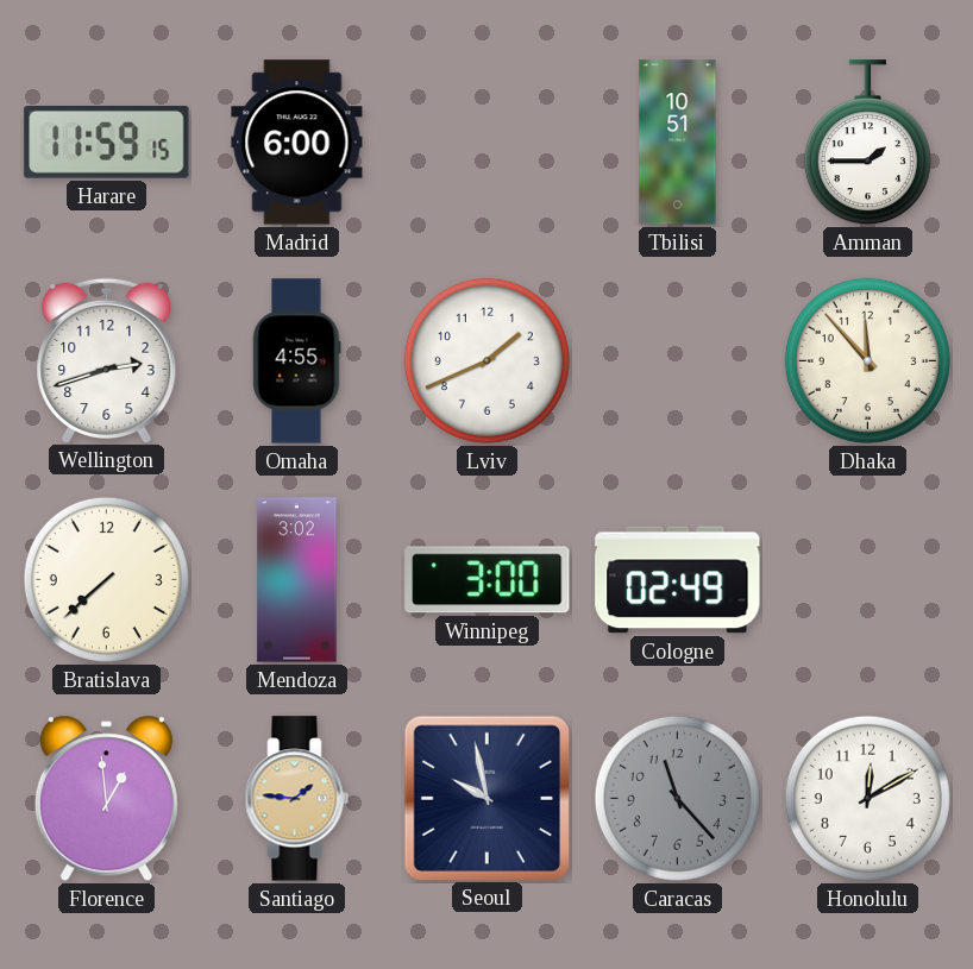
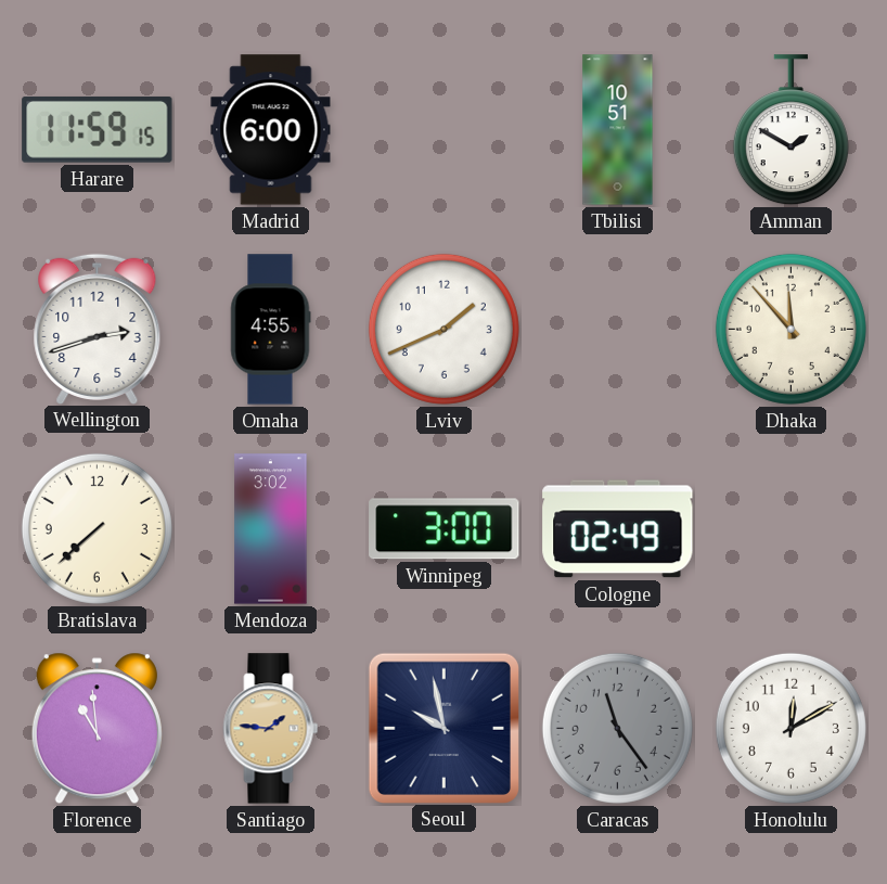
Amman: 1:45 -> 1:50
Florence: 12:59 -> 10:59
Caracas: 11:23 -> 11:24
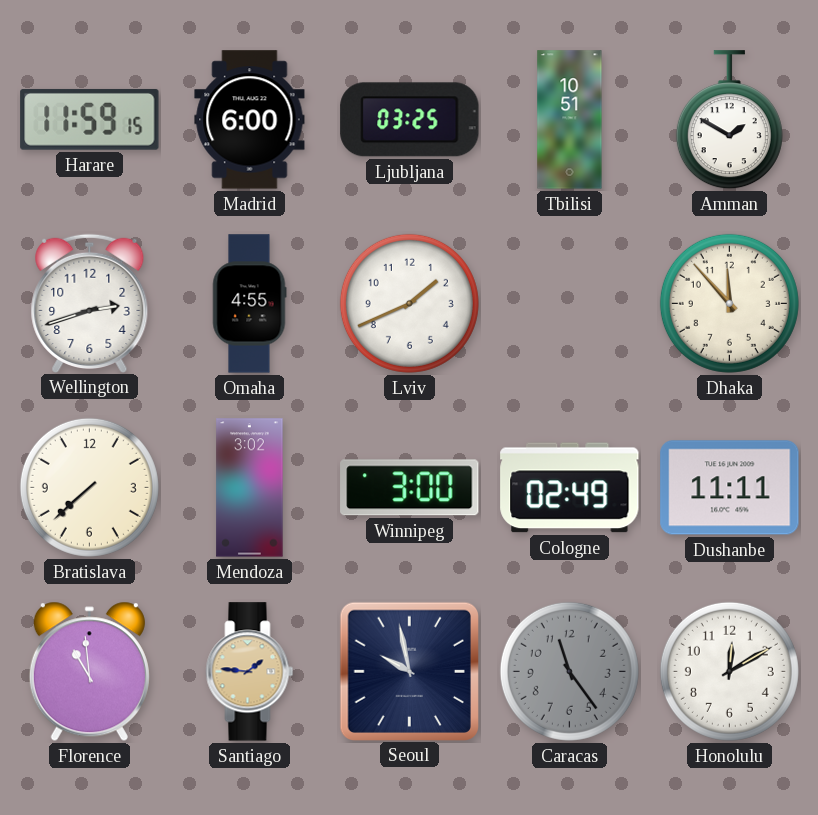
Ljubljana: none -> 03:25
Dushanbe: none -> 11:11
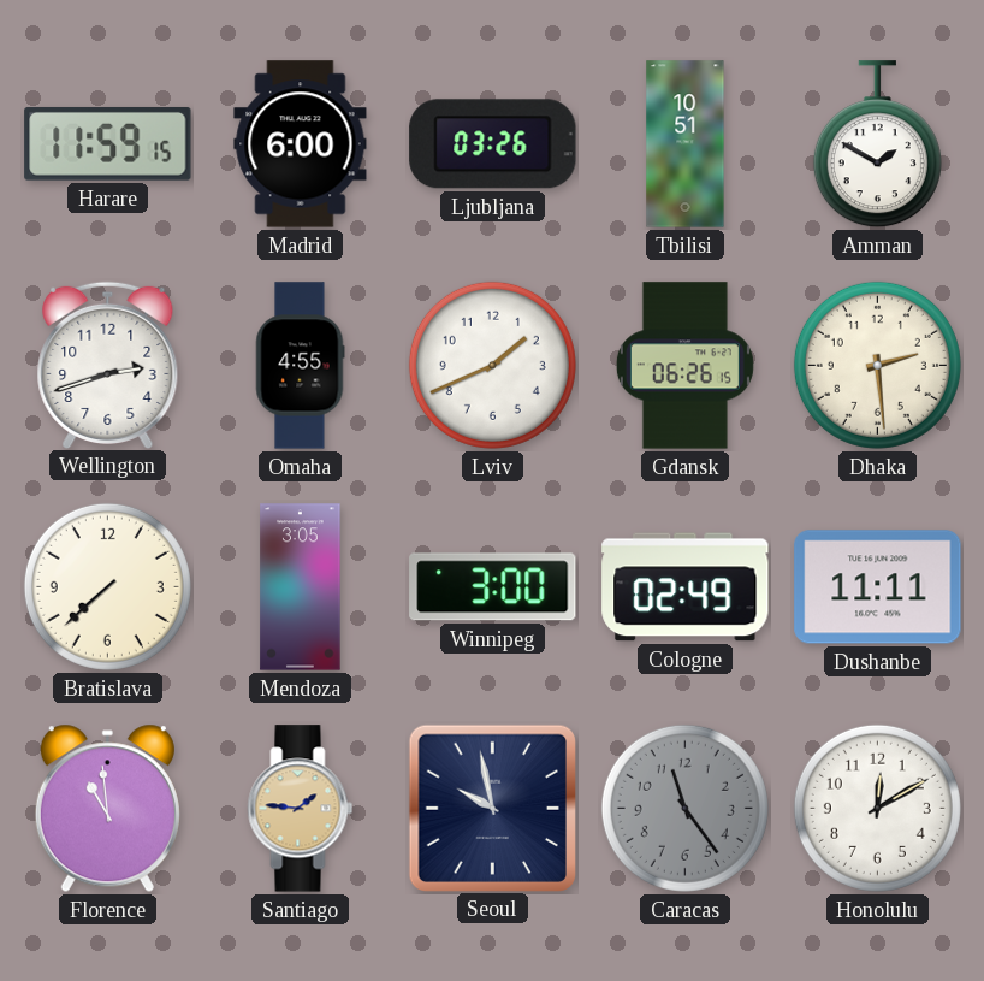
Ljubljana: 03:25 -> 03:26
Gdansk: none -> 06:26
Dhaka: 11:53 -> 2:29
Mendoza: 3:02 -> 3:05
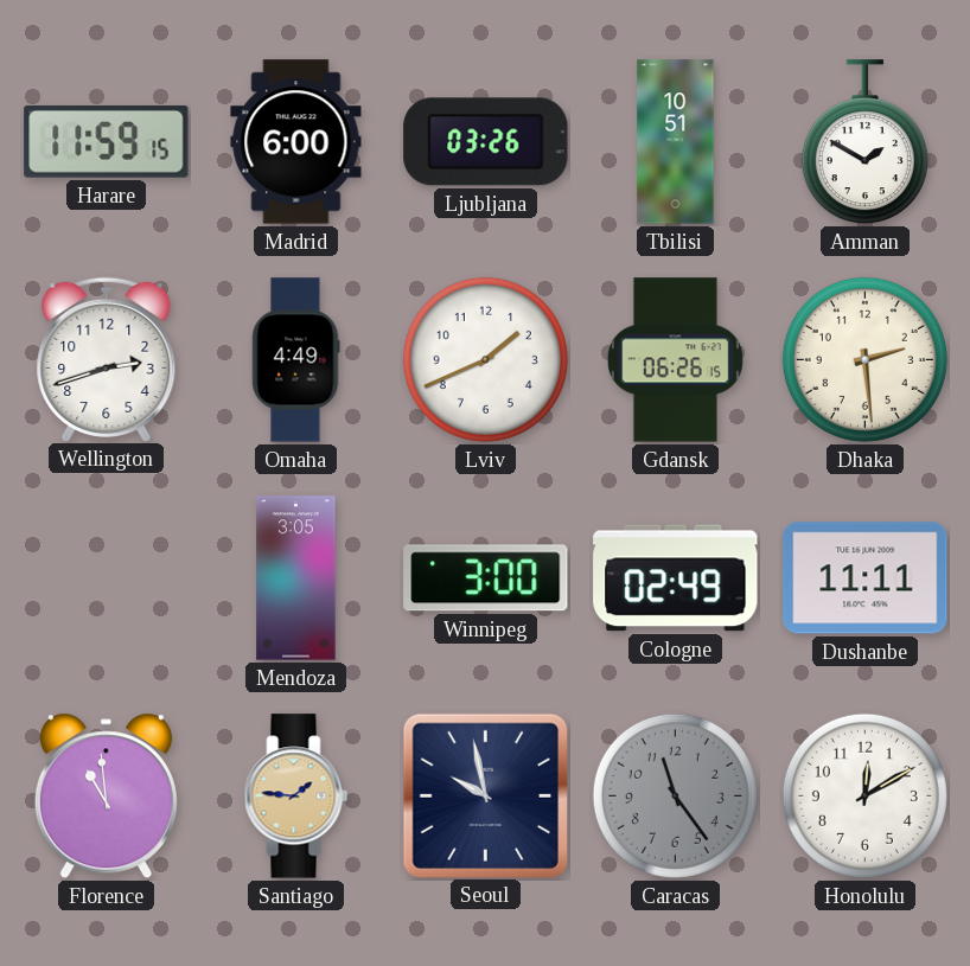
Omaha: 4:55 -> 4:49
Bratislava: 7:38 -> none
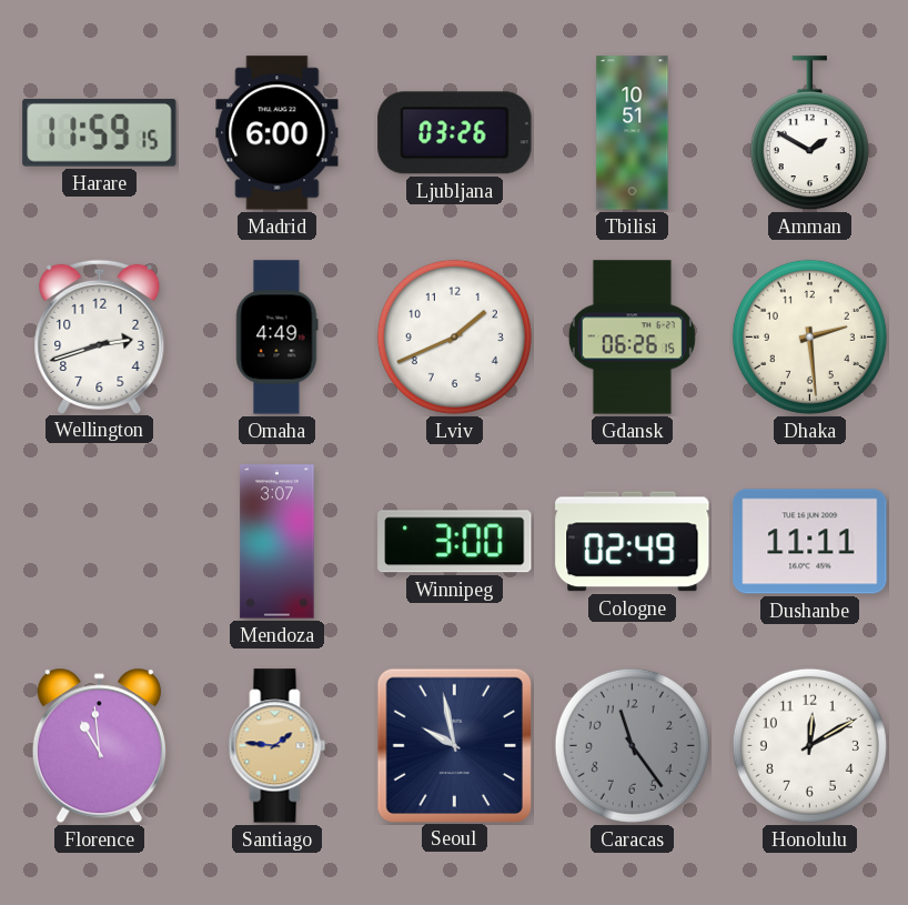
Mendoza: 3:05 -> 3:07
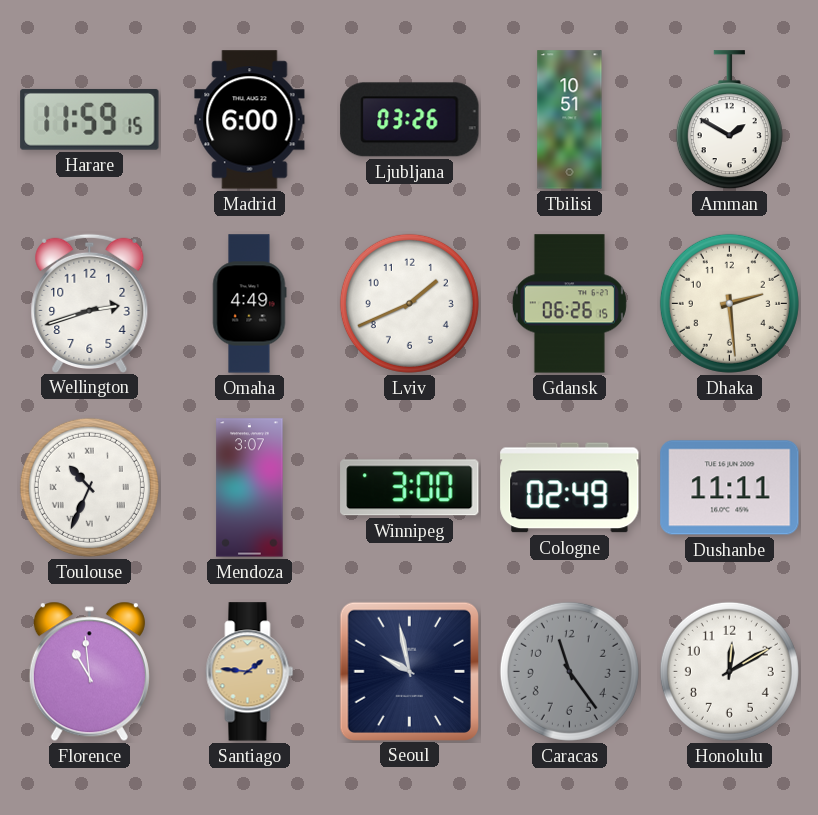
Toulouse: none -> 10:34
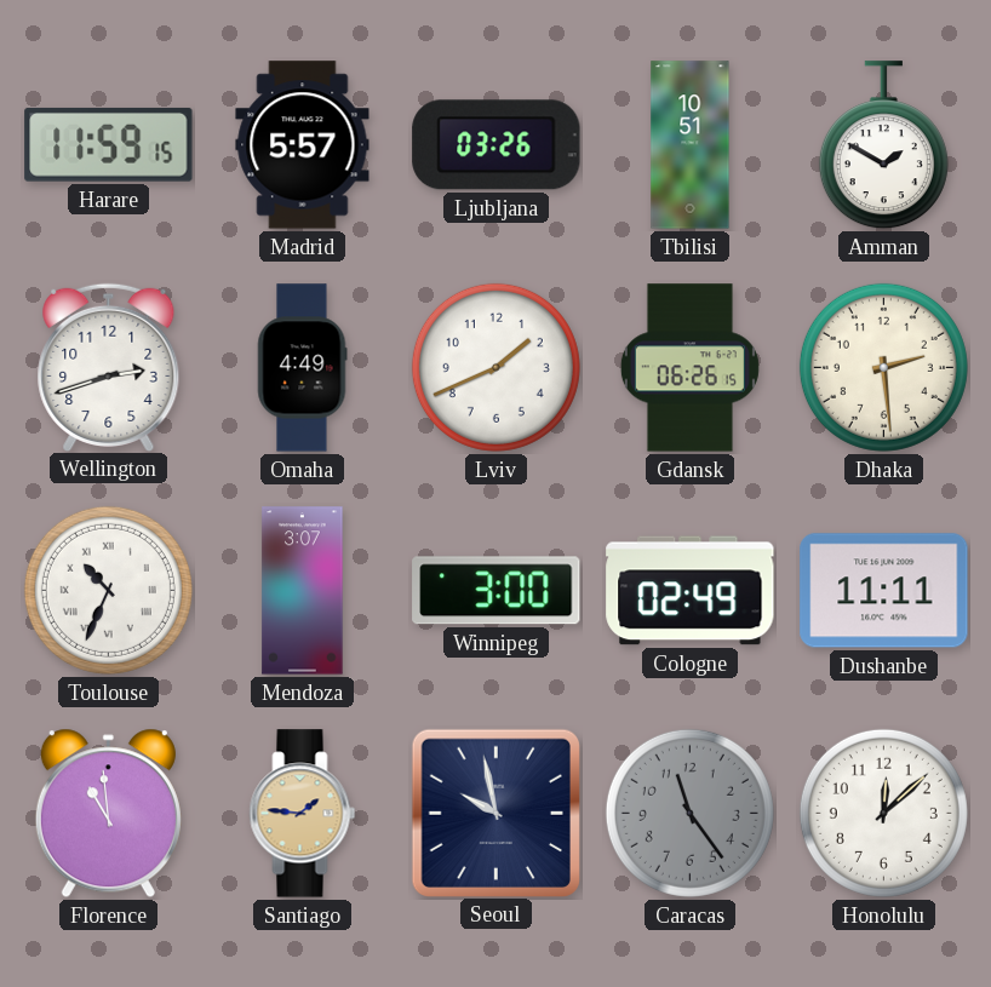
Madrid: 6:00 -> 5:57
Honolulu: 12:10 -> 12:08
